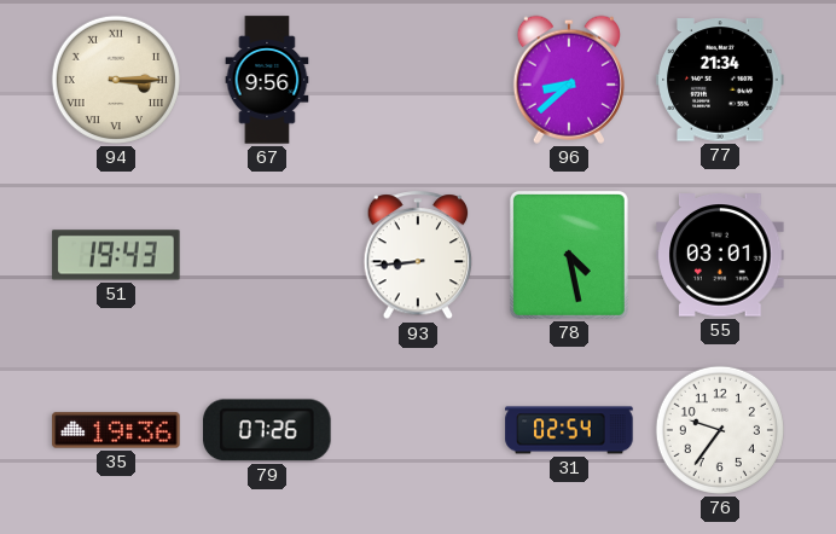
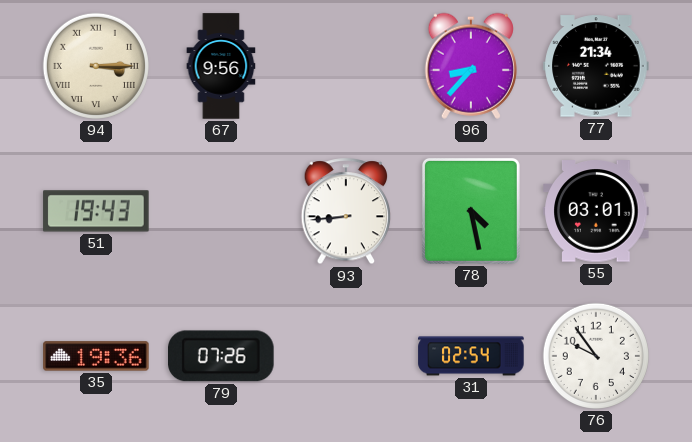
96: 8:38 -> 8:37
76: 9:36 -> 9:54
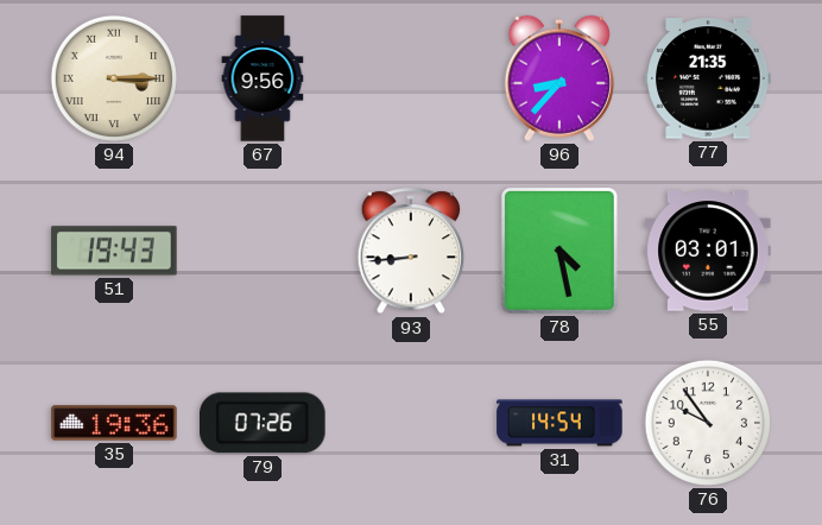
77: 21:34 -> 21:35
31: 02:54 -> 14:54
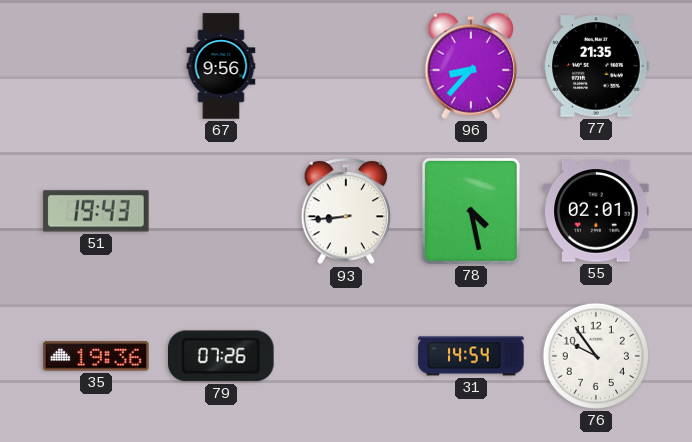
94: 3:15 -> none
55: 03:01 -> 02:01
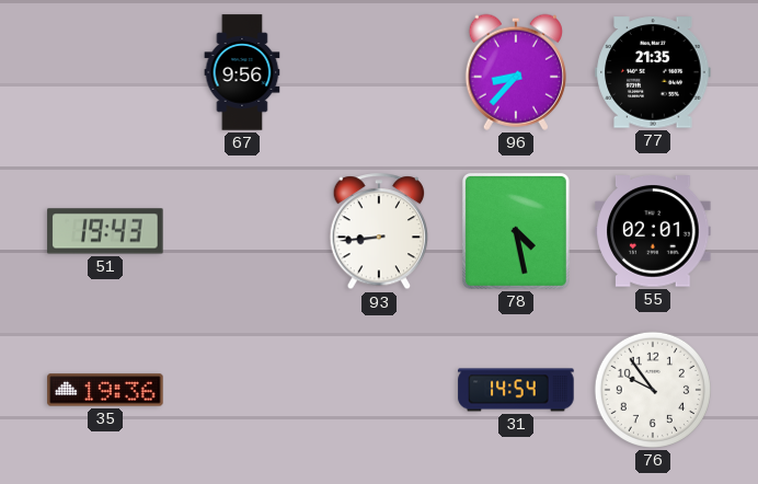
79: 07:26 -> none
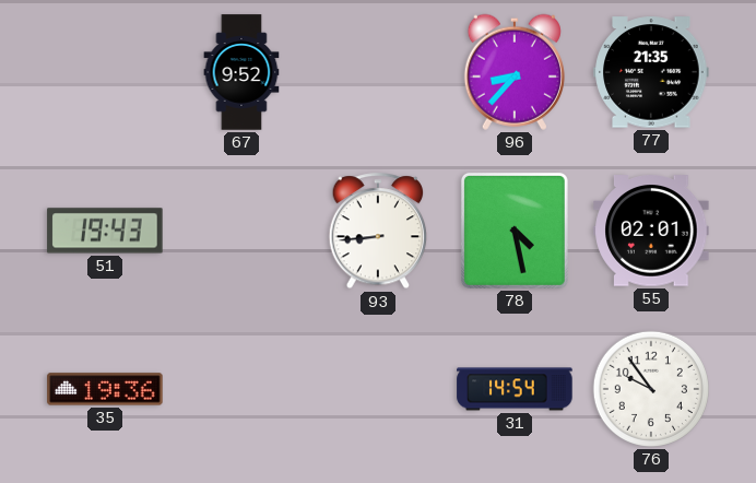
67: 9:56 -> 9:52
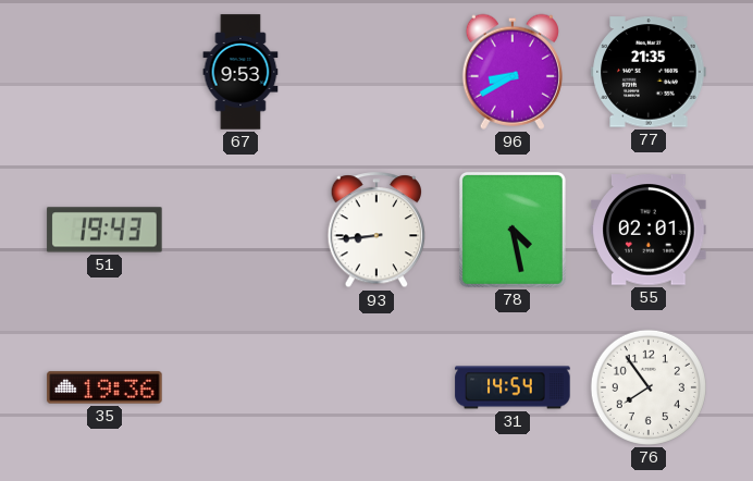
67: 9:52 -> 9:53
96: 8:37 -> 8:40
76: 9:54 -> 7:54
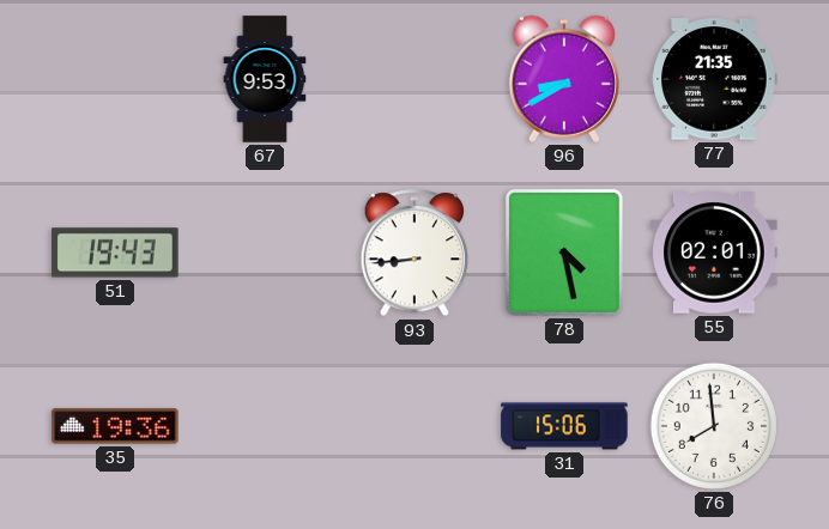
31: 14:54 -> 15:06
76: 7:54 -> 7:59
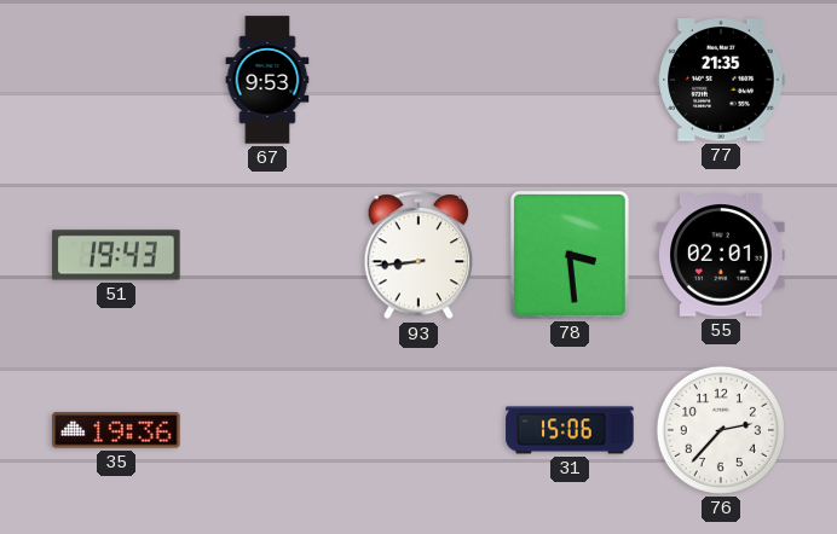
96: 8:40 -> none
78: 4:28 -> 3:29
76: 7:59 -> 2:37
